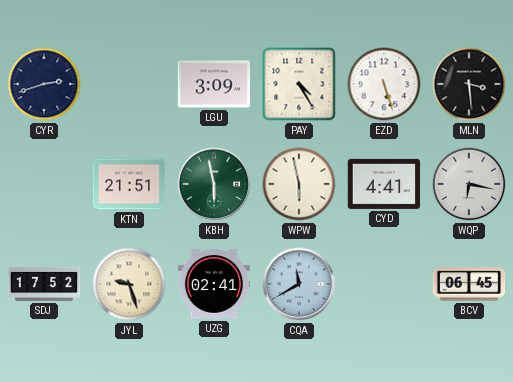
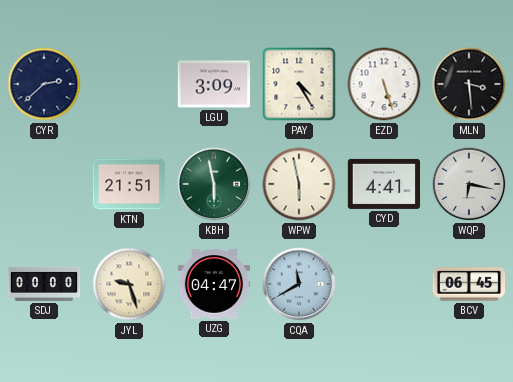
CYR: 2:42 -> 2:38
SDJ: 17:52 -> 00:00
UZG: 02:41 -> 04:47
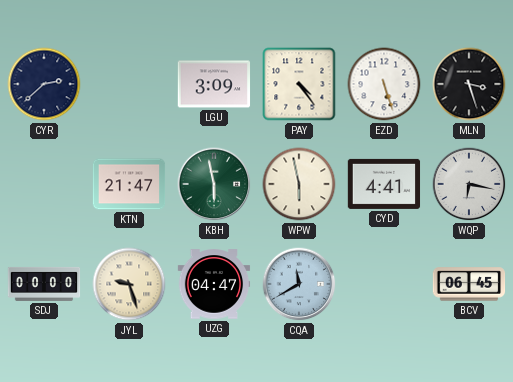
PAY: 4:25 -> 4:24
MLN: 3:29 -> 3:27
KTN: 21:51 -> 21:47
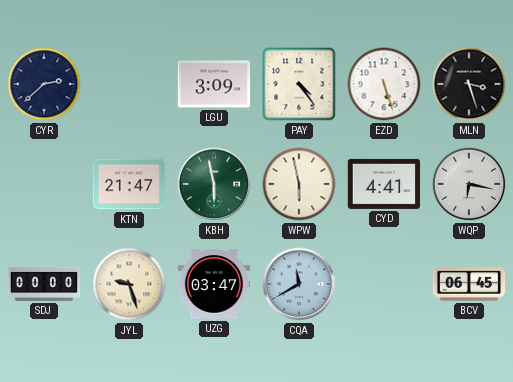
UZG: 04:47 -> 03:47
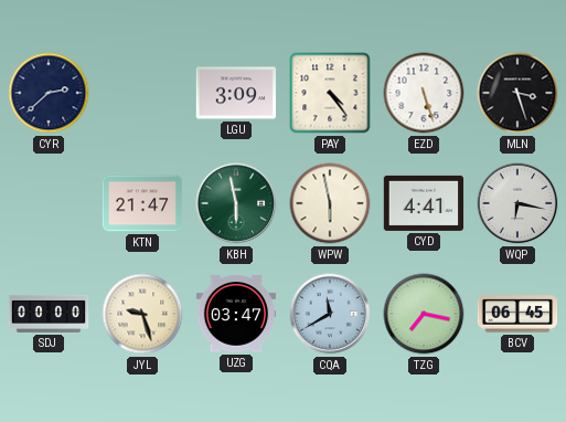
TZG: none -> 7:17
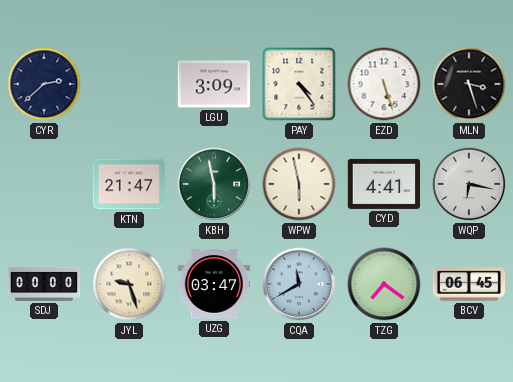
TZG: 7:17 -> 7:21
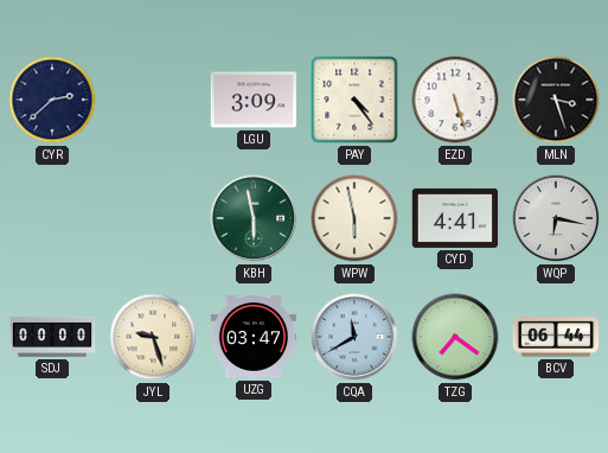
KTN: 21:47 -> none
BCV: 06:45 -> 06:44
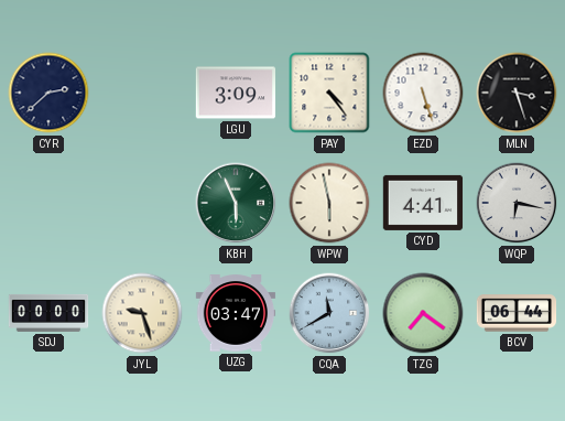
KBH: 5:58 -> 5:56
